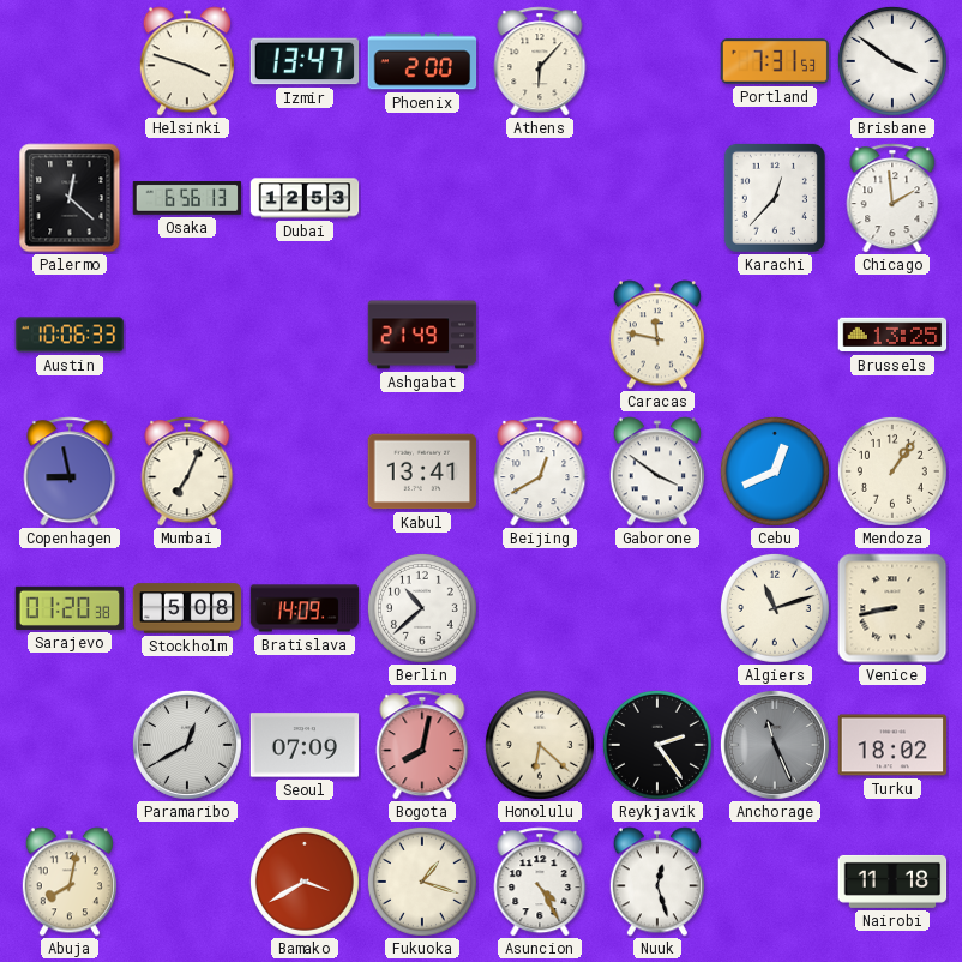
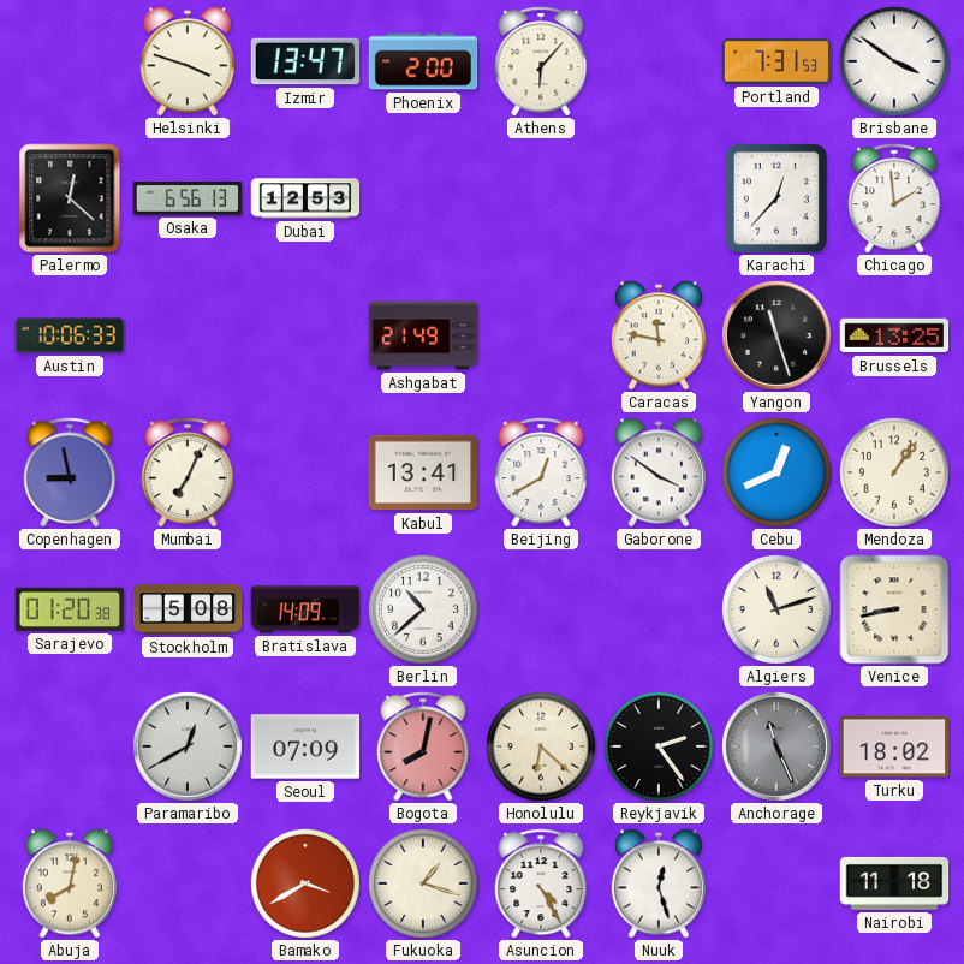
Yangon: none -> 11:27
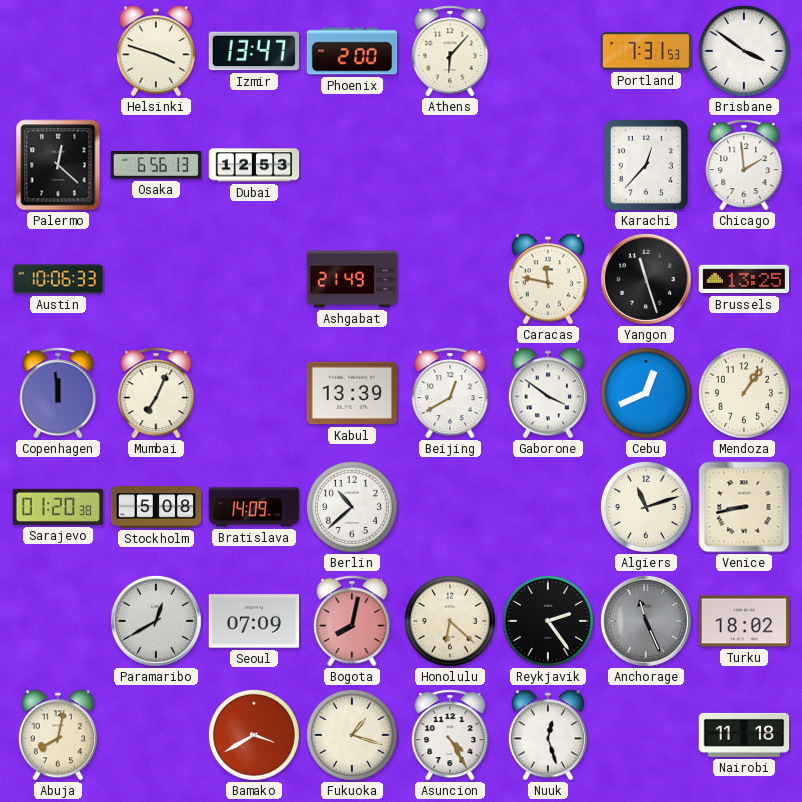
Copenhagen: 8:58 -> 11:59
Kabul: 13:41 -> 13:39
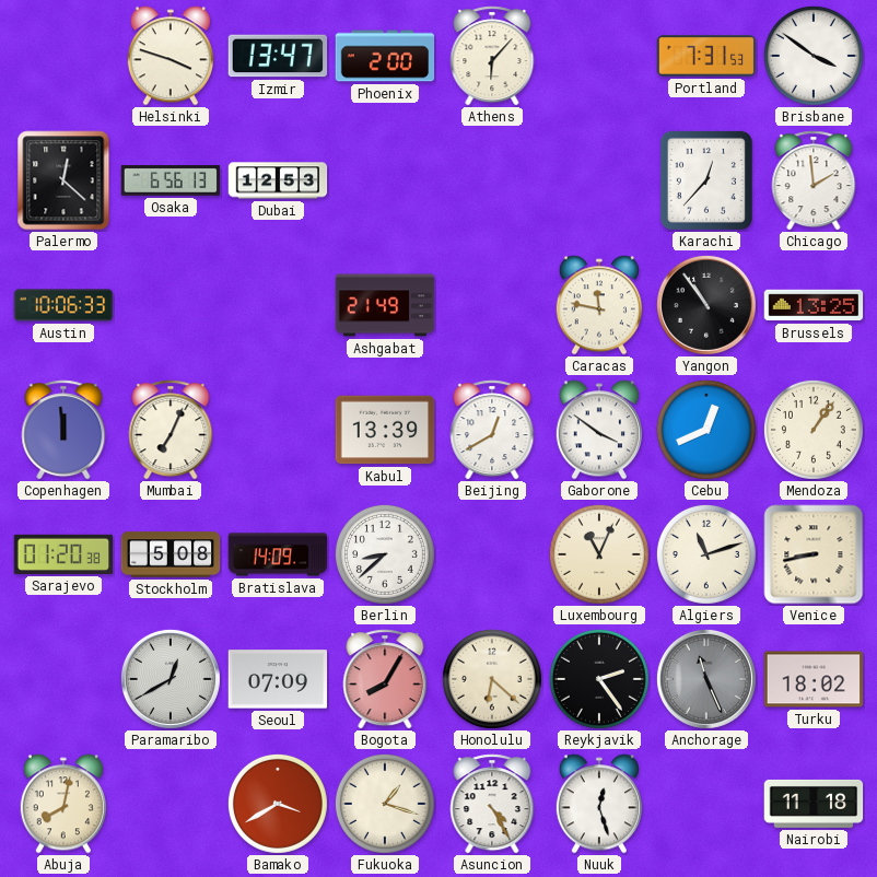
Yangon: 11:27 -> 10:54
Berlin: 10:38 -> 8:38
Luxembourg: none -> 11:04
Bogota: 8:02 -> 8:05
